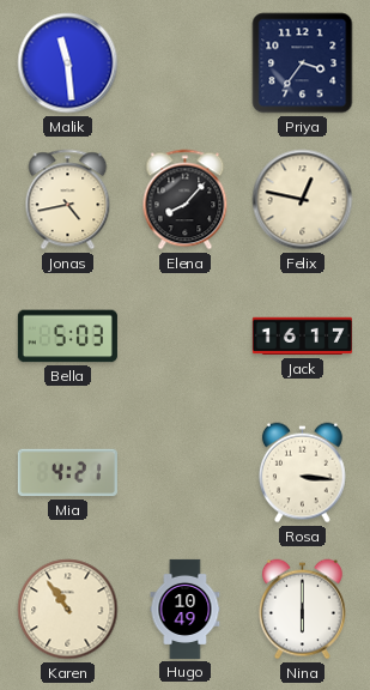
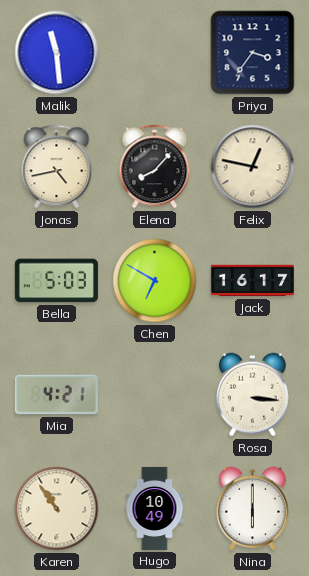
Chen: none -> 6:50
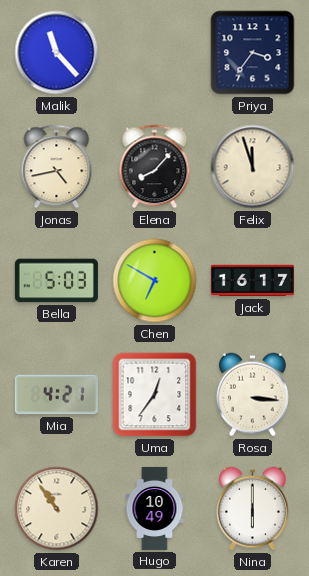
Malik: 11:29 -> 11:23
Felix: 12:47 -> 11:57
Uma: none -> 12:36
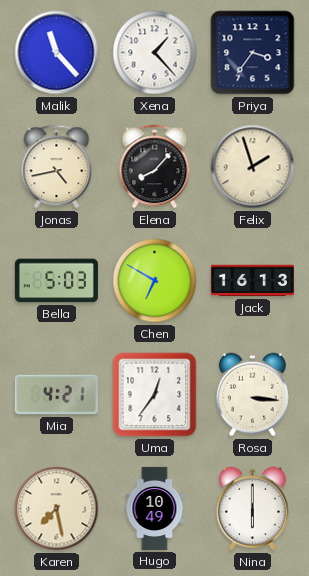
Xena: none -> 1:23
Felix: 11:57 -> 1:57
Jack: 16:17 -> 16:13
Karen: 10:54 -> 7:28
